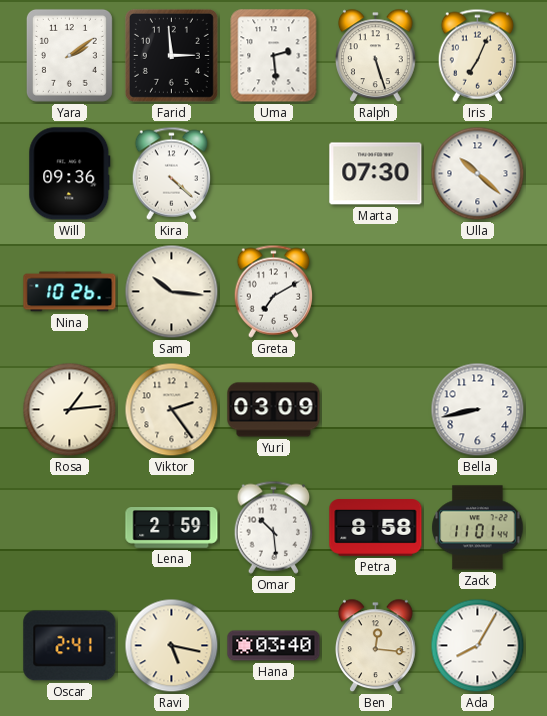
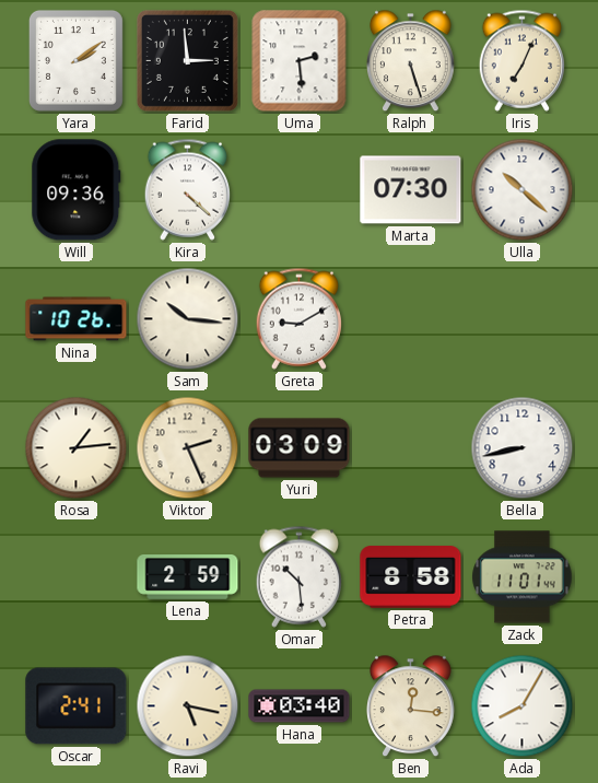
Greta: 7:10 -> 9:10
Viktor: 2:24 -> 2:26
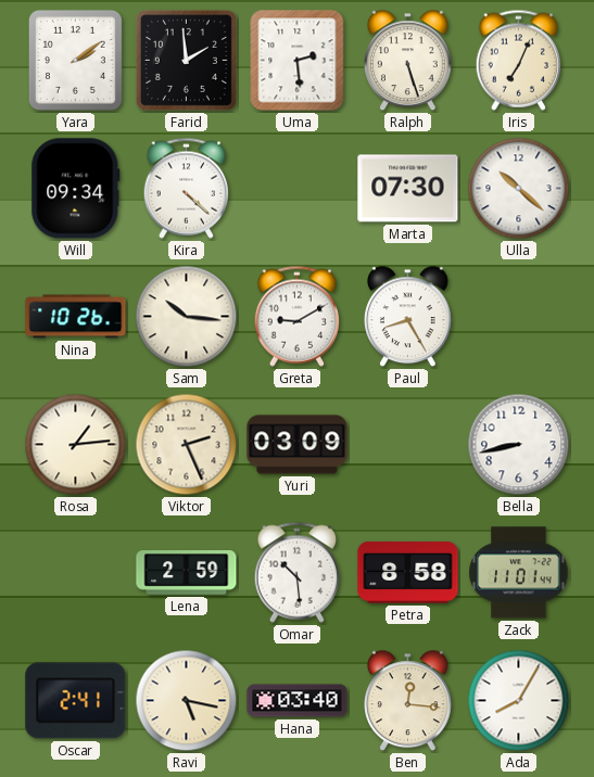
Farid: 2:59 -> 1:59
Will: 09:36 -> 09:34
Paul: none -> 8:25
